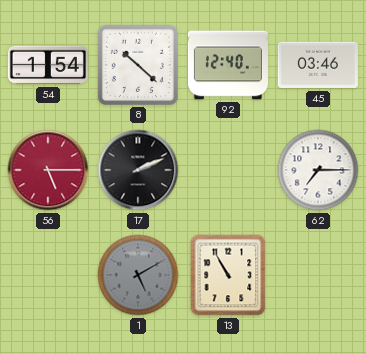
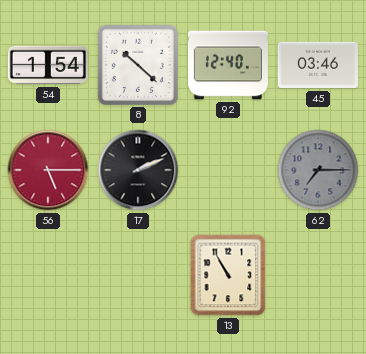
62 dial: white -> grey
1: 5:10 -> none
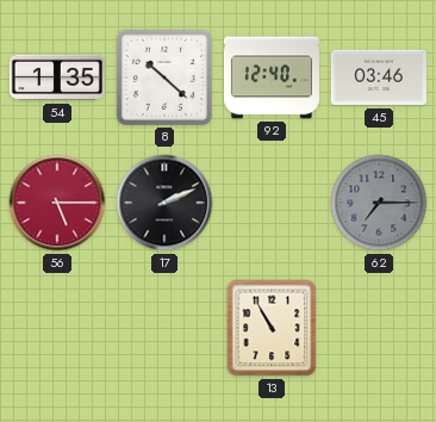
54: 1:54 -> 1:35
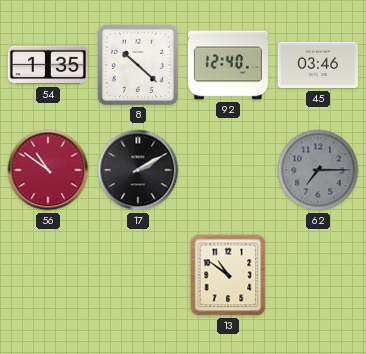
56: 5:15 -> 10:51
17: 2:11 -> 2:10
13: 10:55 -> 10:51
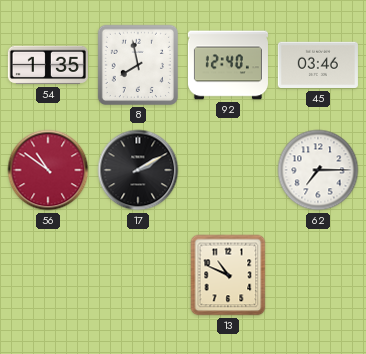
8: 10:22 -> 7:58
62 dial: grey -> white
13: 10:51 -> 10:49
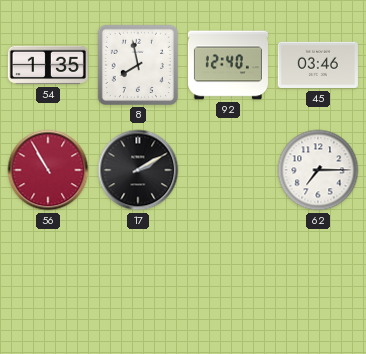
56: 10:51 -> 10:55
13: 10:49 -> none
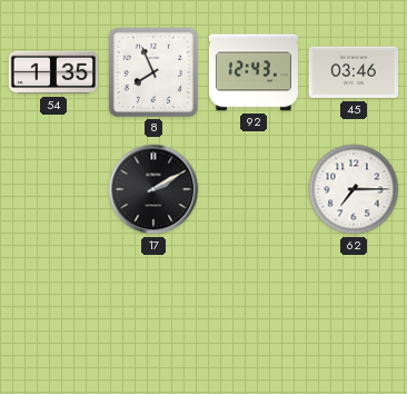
8: 7:58 -> 7:56
92: 12:40 -> 12:43
56: 10:55 -> none
